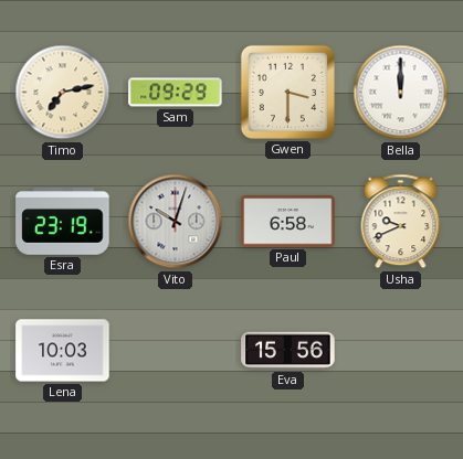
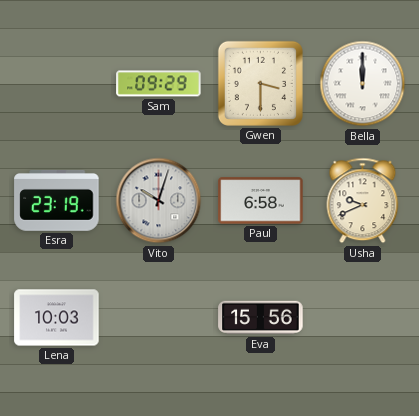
Timo: 7:13 -> none
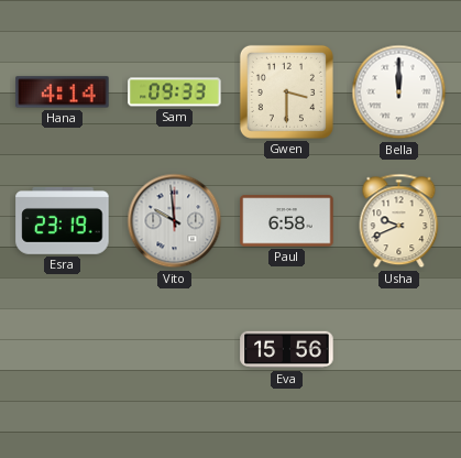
Hana: none -> 4:14
Sam: 09:29 -> 09:33
Vito: 10:03 -> 9:59
Lena: 10:03 -> none
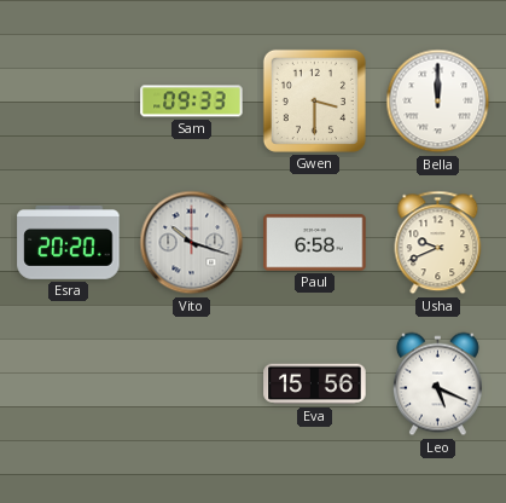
Hana: 4:14 -> none
Esra: 23:19 -> 20:20
Vito: 9:59 -> 10:18
Leo: none -> 5:19
